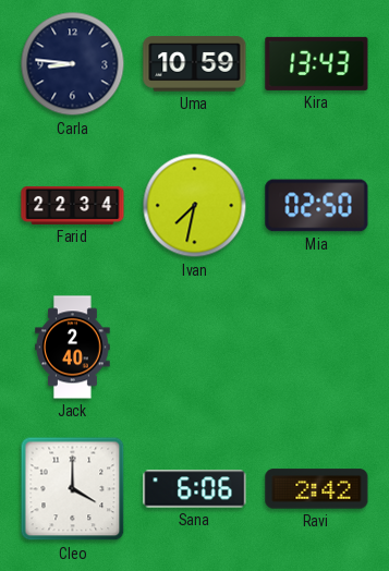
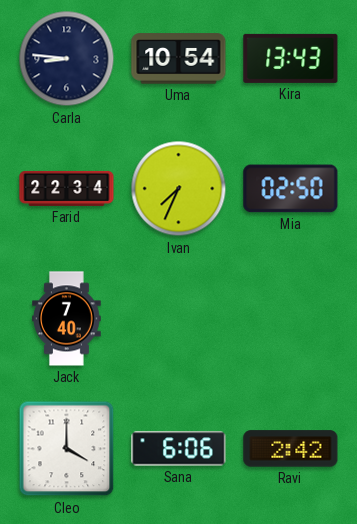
Uma: 10:59 -> 10:54
Ivan: 7:32 -> 7:34
Jack: 2:40 -> 7:40
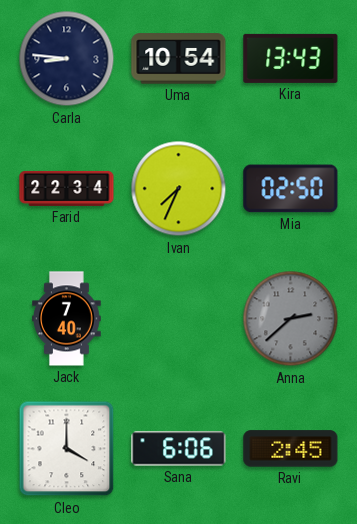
Anna: none -> 2:38
Ravi: 2:42 -> 2:45
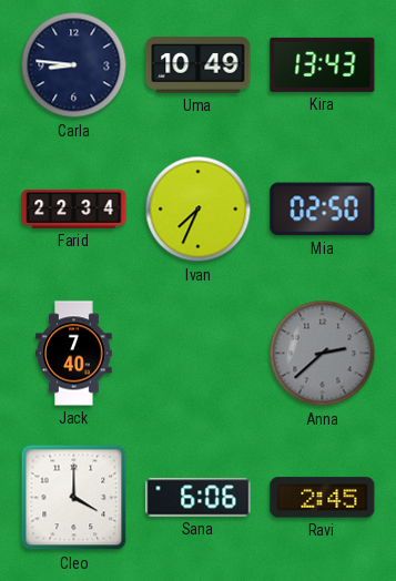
Uma: 10:54 -> 10:49
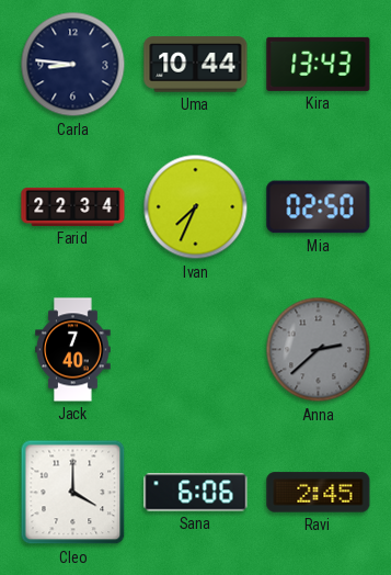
Uma: 10:49 -> 10:44
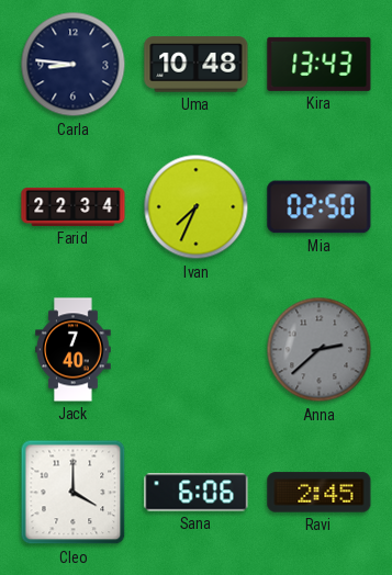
Uma: 10:44 -> 10:48
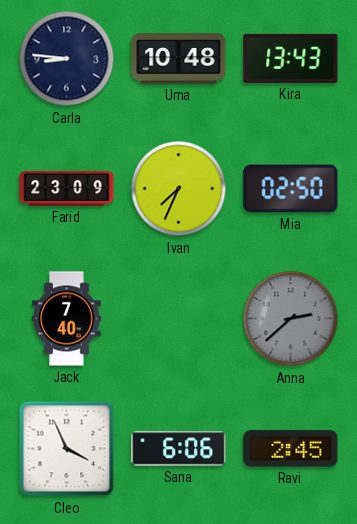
Farid: 22:34 -> 23:09
Cleo: 4:00 -> 3:56
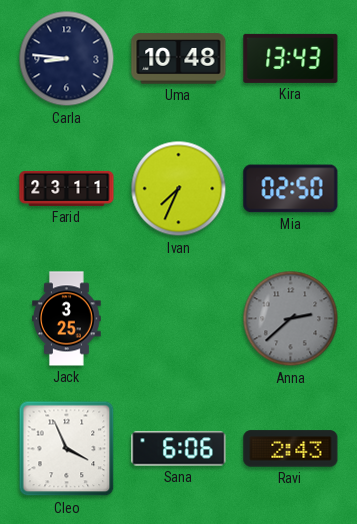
Farid: 23:09 -> 23:11
Jack: 7:40 -> 3:25
Ravi: 2:45 -> 2:43
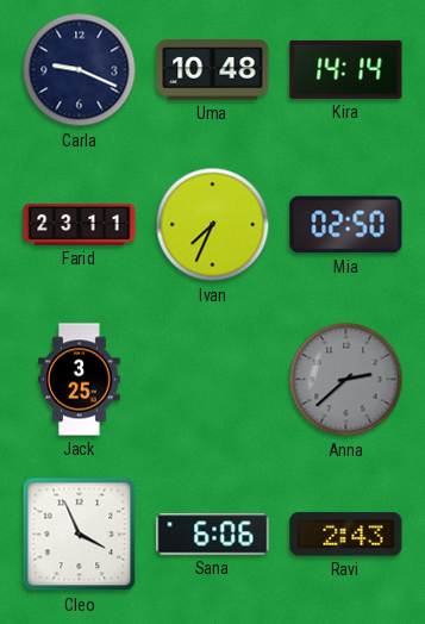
Carla: 8:46 -> 9:19
Kira: 13:43 -> 14:14
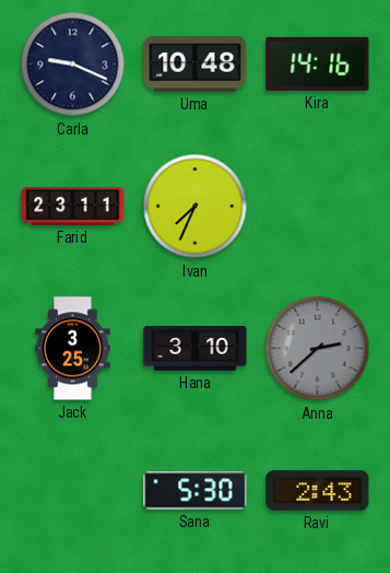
Kira: 14:14 -> 14:16
Mia: 02:50 -> none
Hana: none -> 3:10
Cleo: 3:56 -> none
Sana: 6:06 -> 5:30
